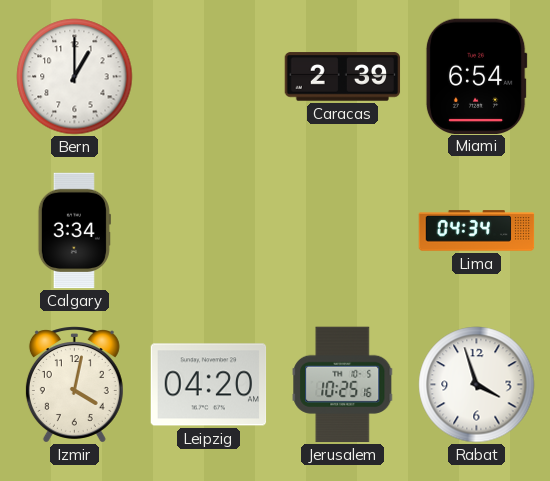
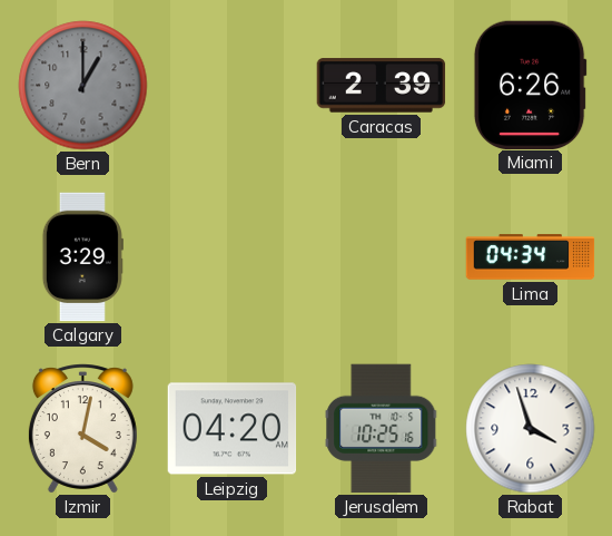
Bern dial: white -> grey
Miami: 6:54 -> 6:26
Calgary: 3:34 -> 3:29
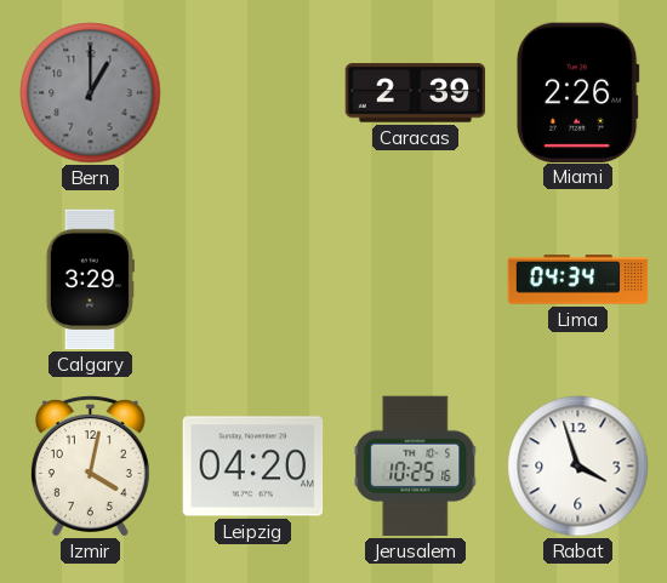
Miami: 6:26 -> 2:26
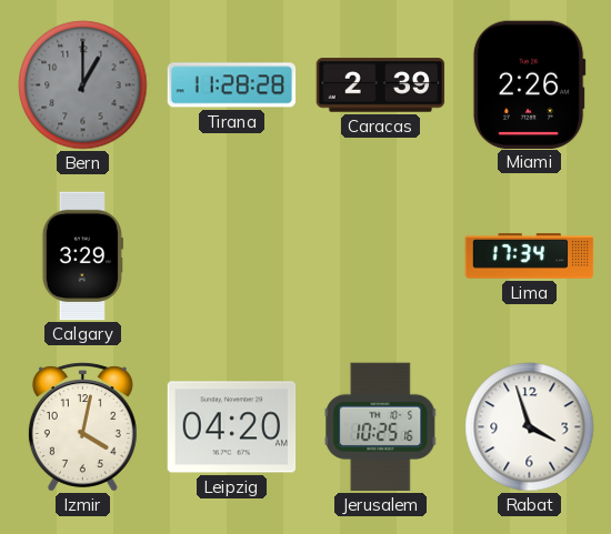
Tirana: none -> 11:28
Lima: 04:34 -> 17:34
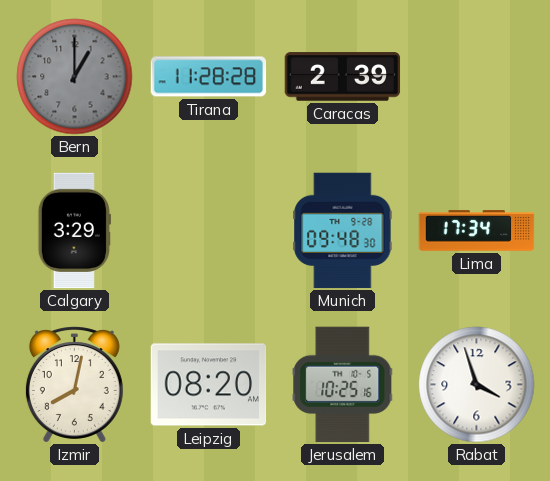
Miami: 2:26 -> none
Munich: none -> 09:48
Izmir: 4:02 -> 8:02
Leipzig: 04:20 -> 08:20
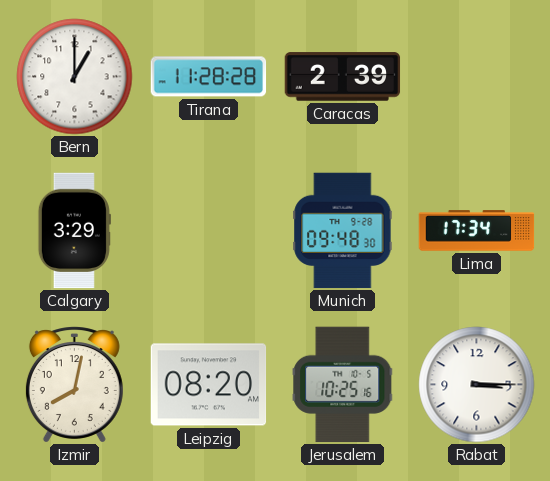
Bern dial: grey -> white
Rabat: 3:57 -> 3:15
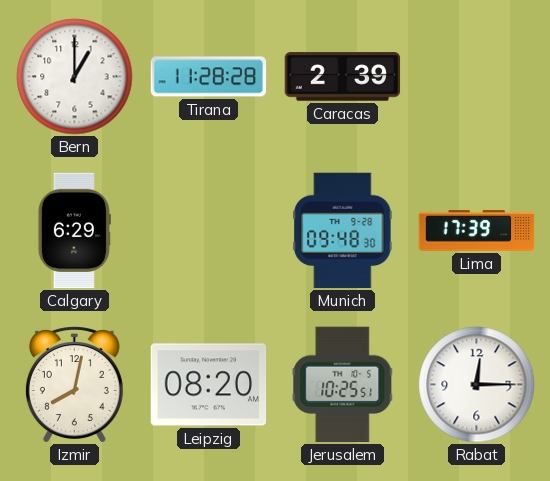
Calgary: 3:29 -> 6:29
Lima: 17:34 -> 17:39
Jerusalem: 10:25:16 -> 10:25:51
Rabat: 3:15 -> 12:15
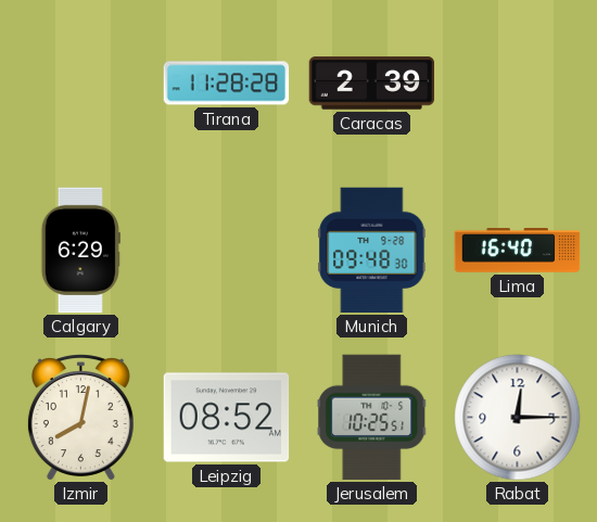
Bern: 1:00 -> none
Lima: 17:39 -> 16:40
Leipzig: 08:20 -> 08:52
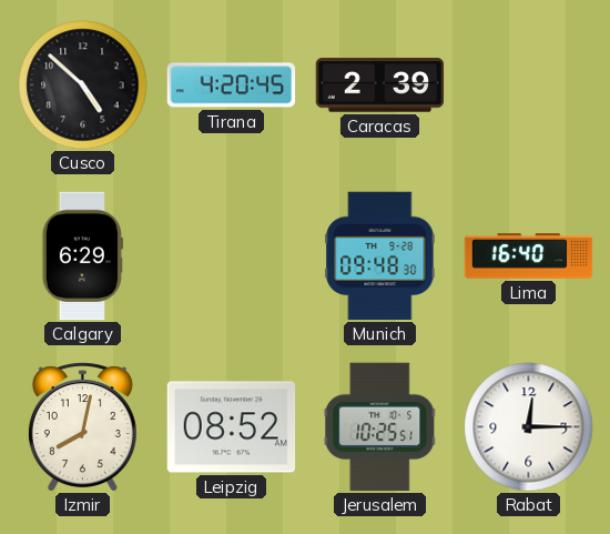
Cusco: none -> 4:52
Tirana: 11:28 -> 4:20
